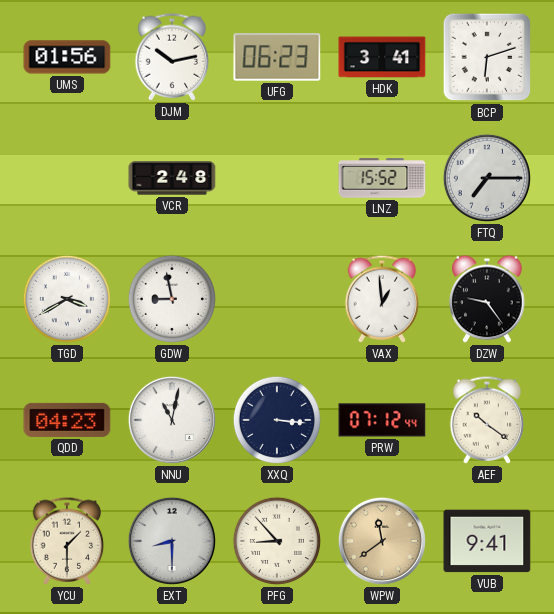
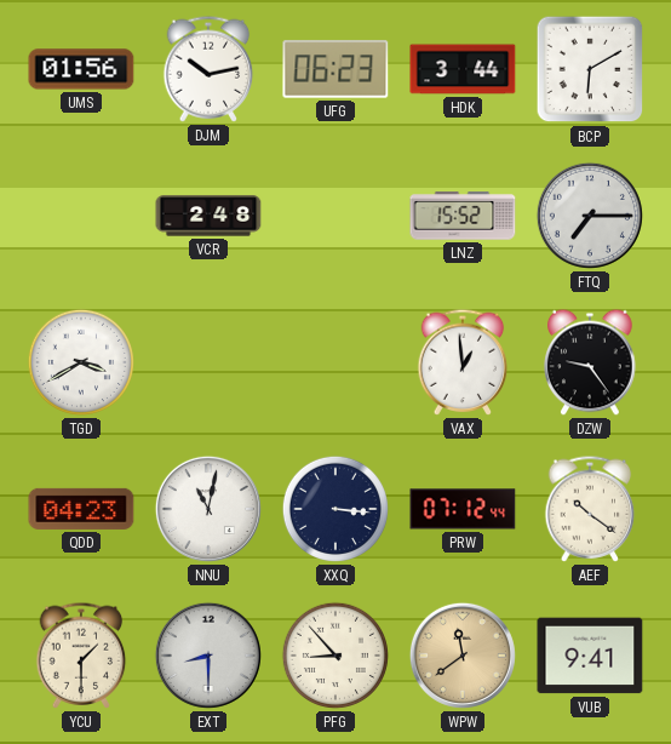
HDK: 3:41 -> 3:44
BCP: 6:12 -> 6:10
GDW: 8:58 -> none
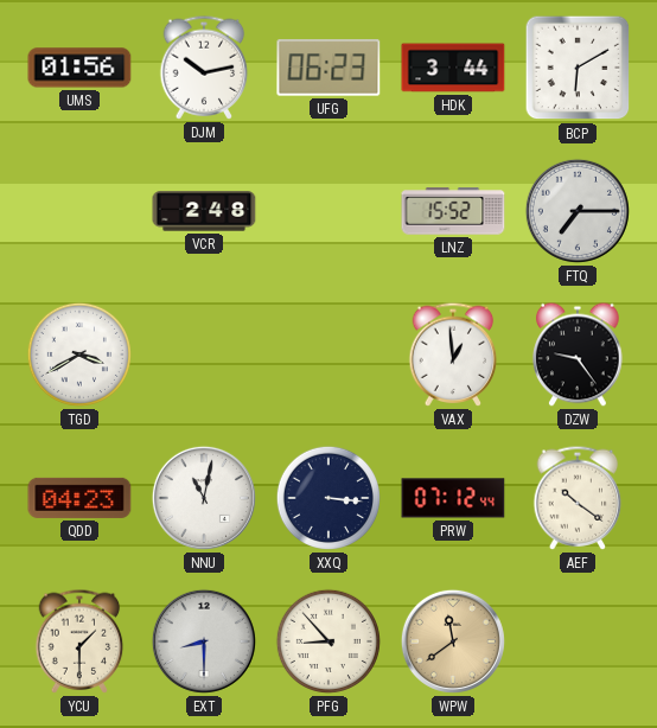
VUB: 9:41 -> none
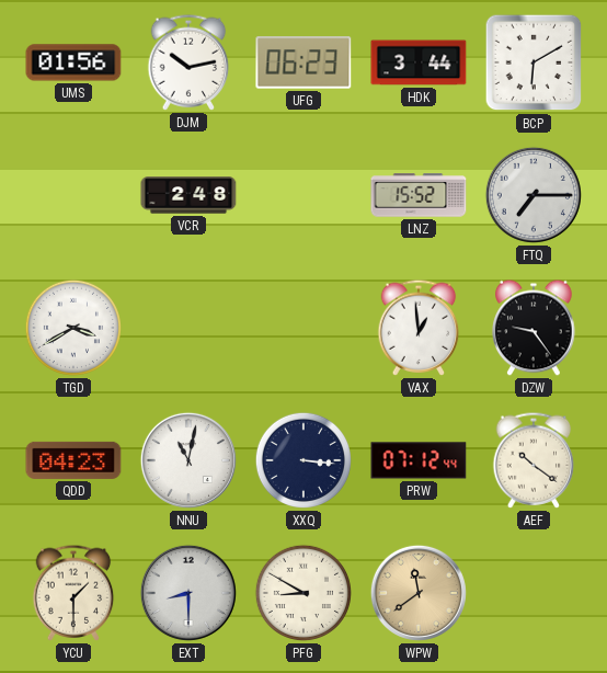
PFG: 8:53 -> 8:50
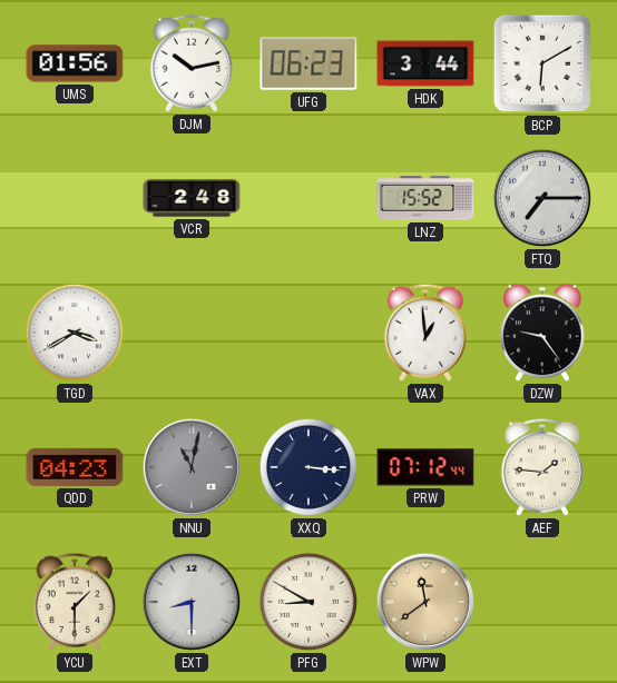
NNU dial: white -> grey
AEF: 10:21 -> 1:46
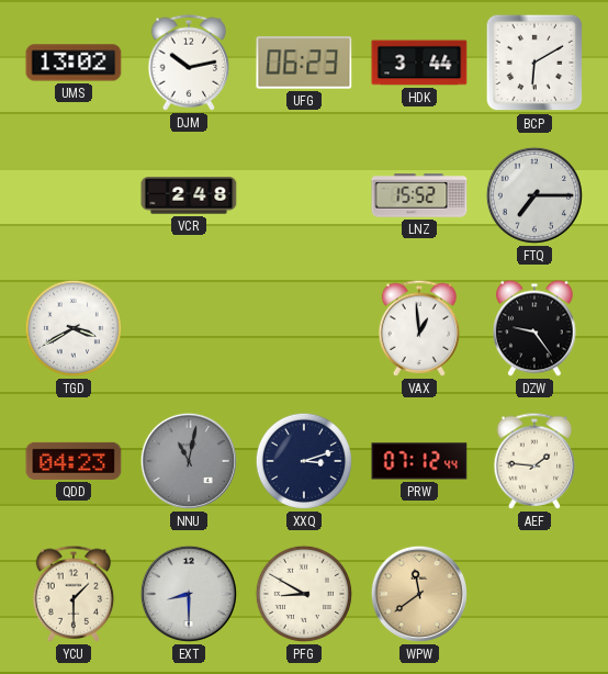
UMS: 01:56 -> 13:02
XXQ: 3:16 -> 3:12
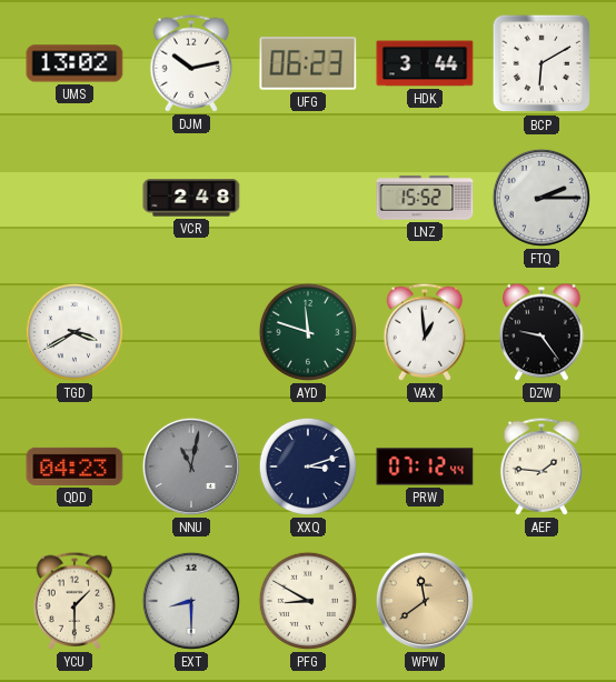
FTQ: 7:15 -> 2:15
AYD: none -> 11:48
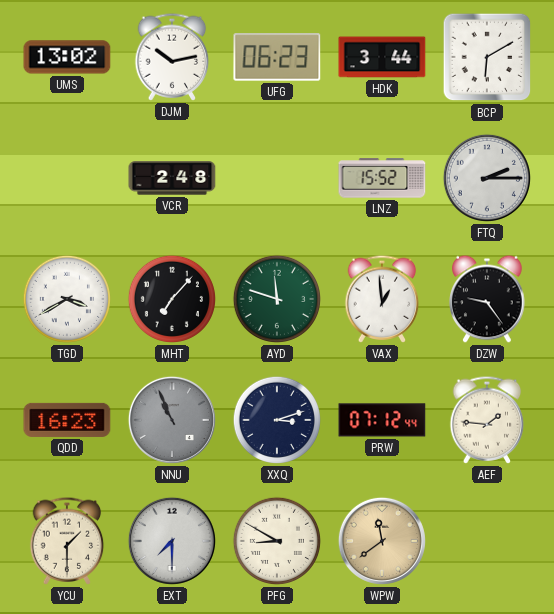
MHT: none -> 7:07
QDD: 04:23 -> 16:23
NNU: 11:02 -> 10:56
EXT: 8:30 -> 7:30
